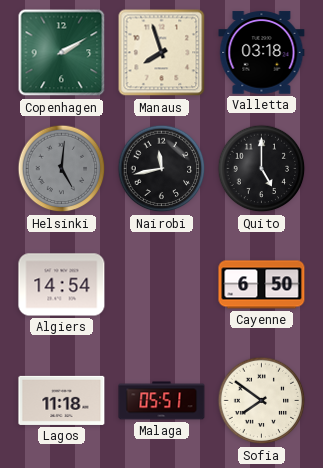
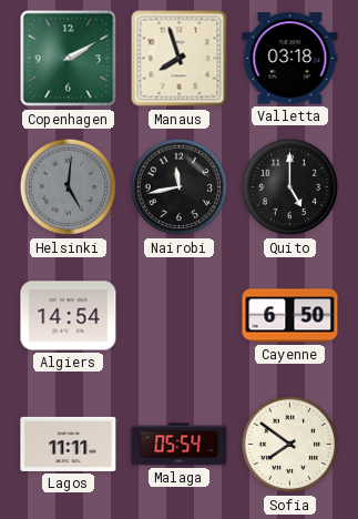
Lagos: 11:18 -> 11:11
Malaga: 05:51 -> 05:54
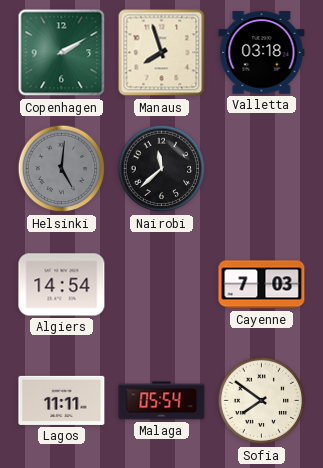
Nairobi: 11:43 -> 11:38
Quito: 5:00 -> none
Cayenne: 6:50 -> 7:03
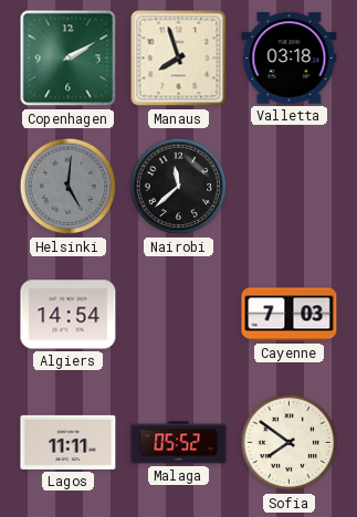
Malaga: 05:54 -> 05:52
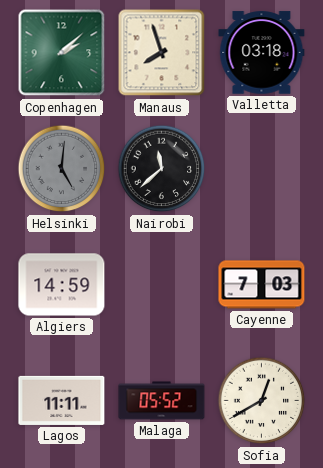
Copenhagen: 2:10 -> 2:08
Algiers: 14:54 -> 14:59
Sofia: 7:51 -> 12:40
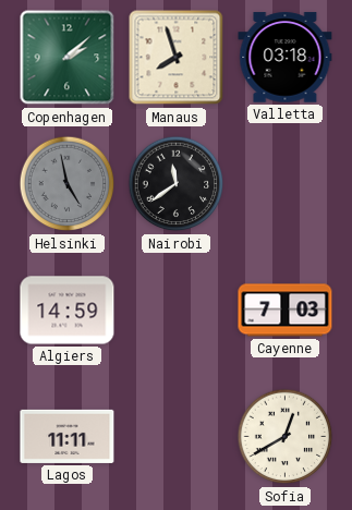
Helsinki: 5:01 -> 4:58
Nairobi: 11:38 -> 11:39
Malaga: 05:52 -> none
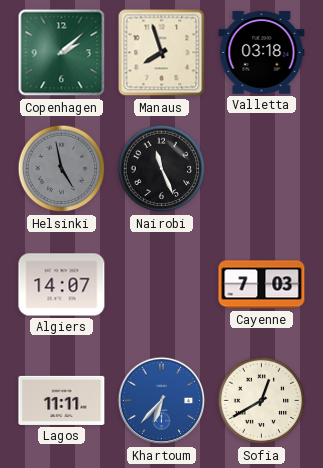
Nairobi: 11:39 -> 11:26
Algiers: 14:59 -> 14:07
Khartoum: none -> 6:37
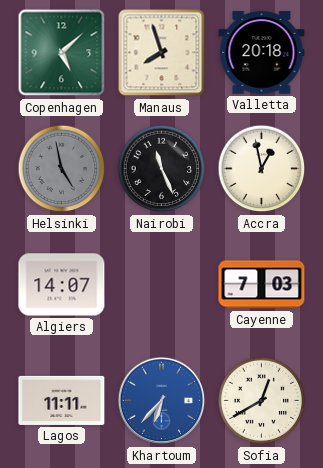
Copenhagen: 2:08 -> 5:08
Valletta: 03:18 -> 20:18
Accra: none -> 12:58
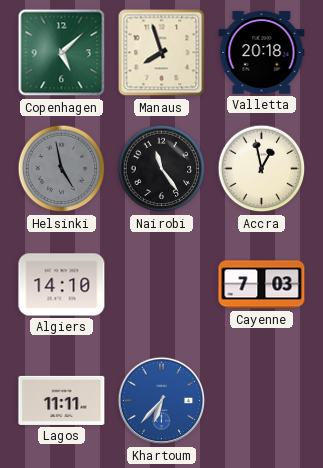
Nairobi: 11:26 -> 11:24
Algiers: 14:07 -> 14:10
Sofia: 12:40 -> none
